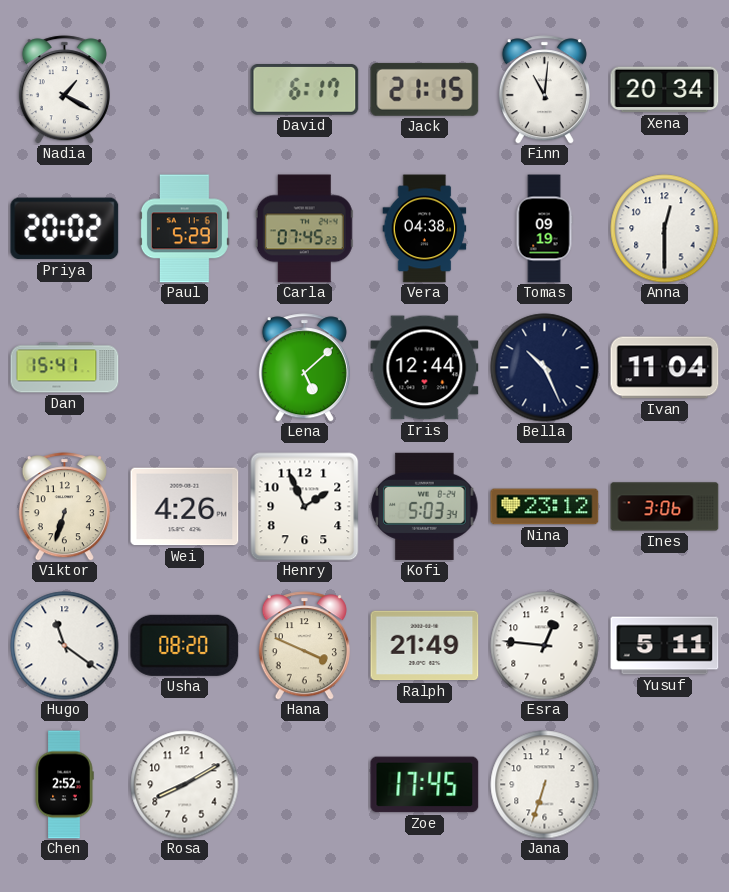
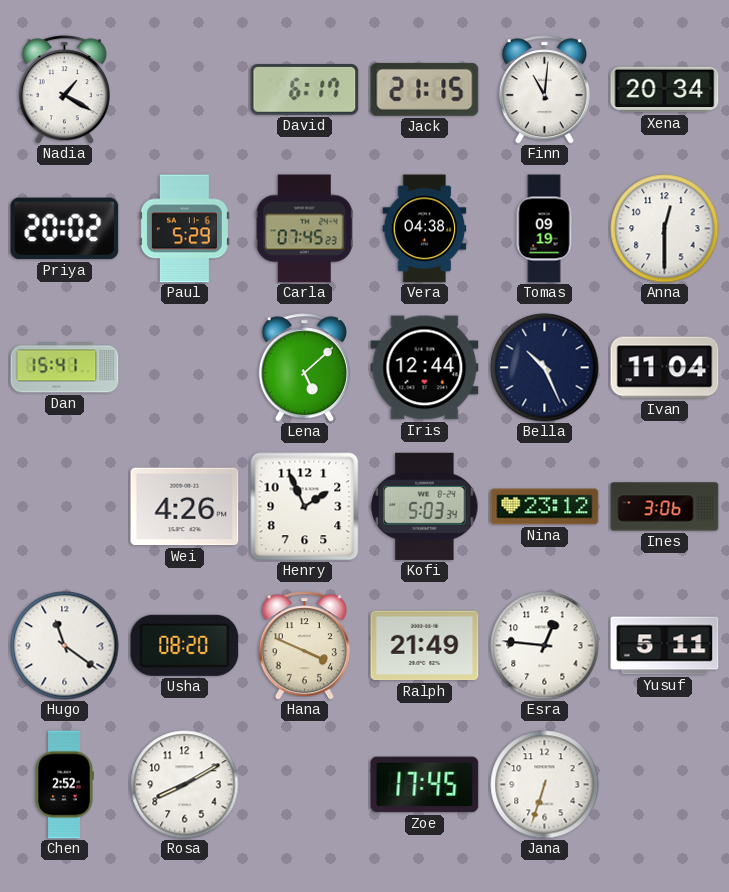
Viktor: 6:33 -> none
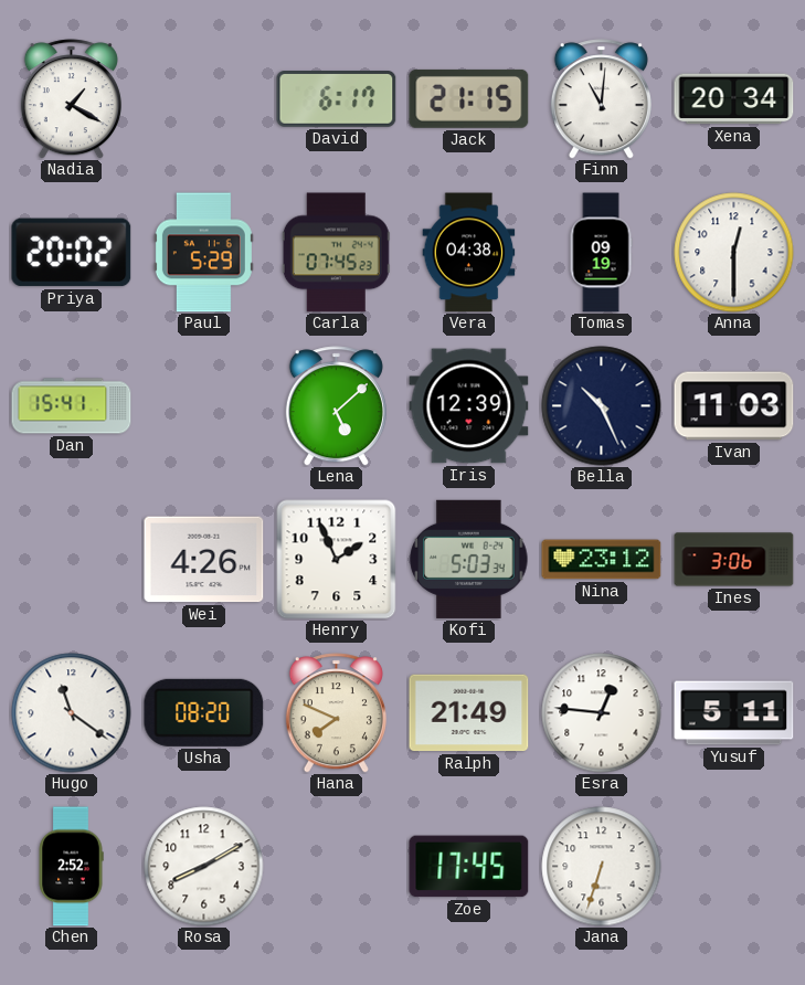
Iris: 12:44 -> 12:39
Ivan: 11:04 -> 11:03
Hana: 3:49 -> 7:49
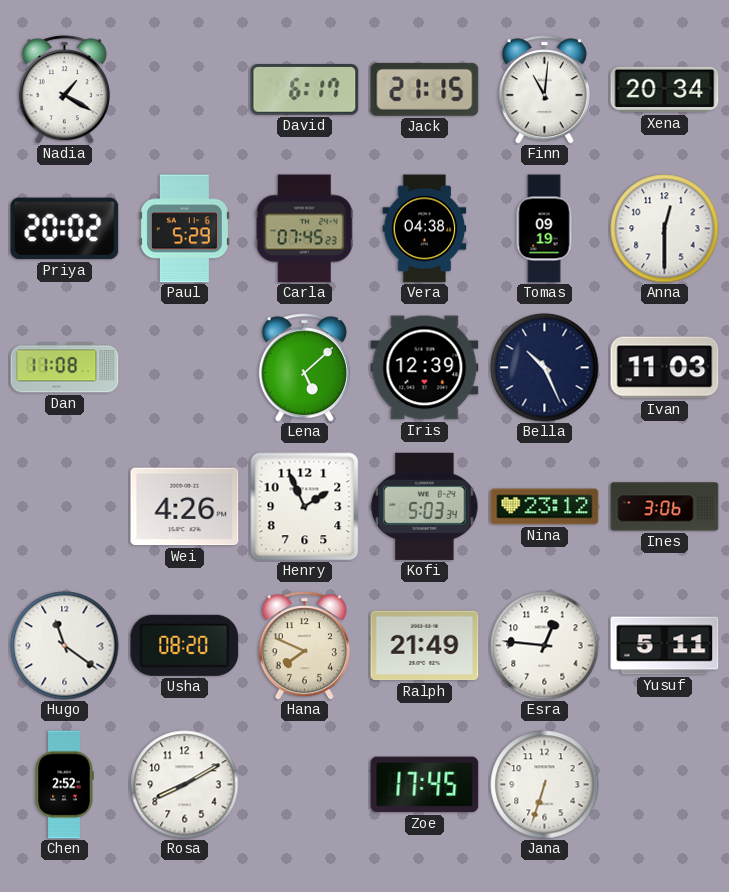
Dan: 15:41 -> 11:08
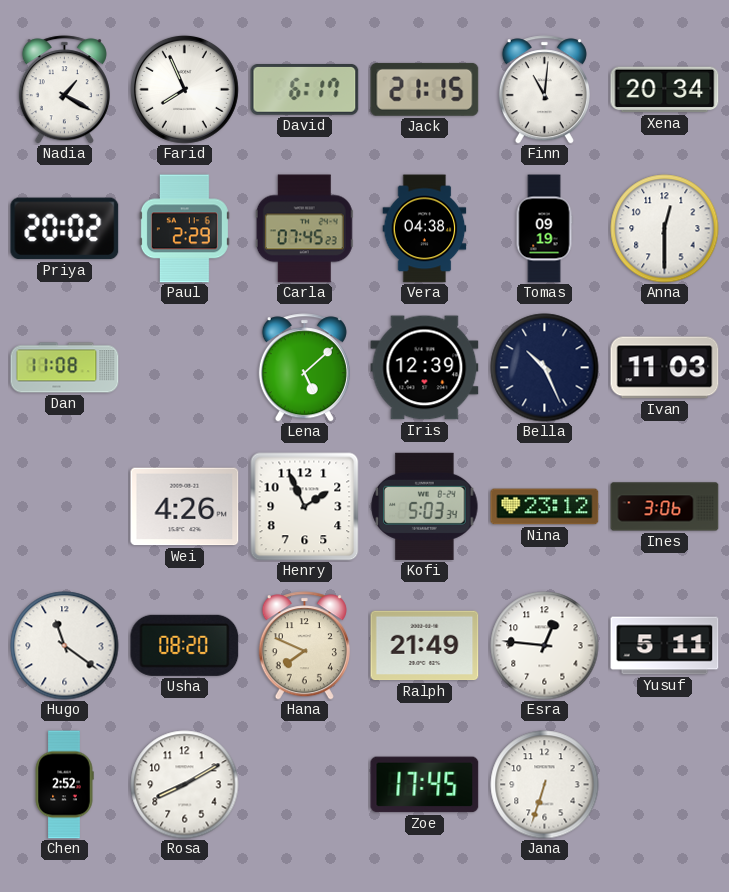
Farid: none -> 7:56
Paul: 5:29 -> 2:29
